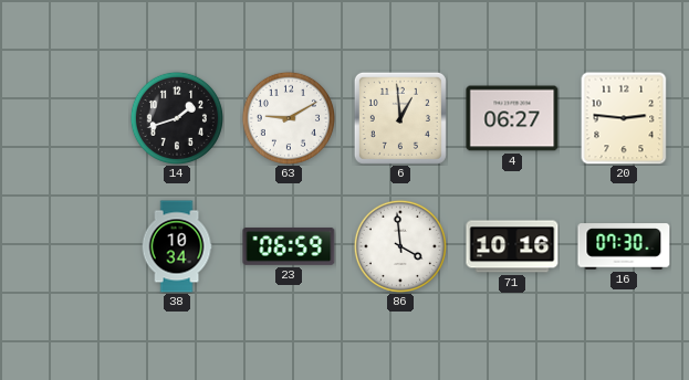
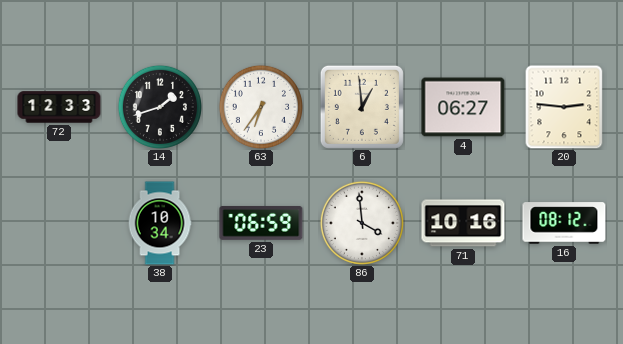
72: none -> 12:33
63: 9:10 -> 6:36
16: 07:30 -> 08:12
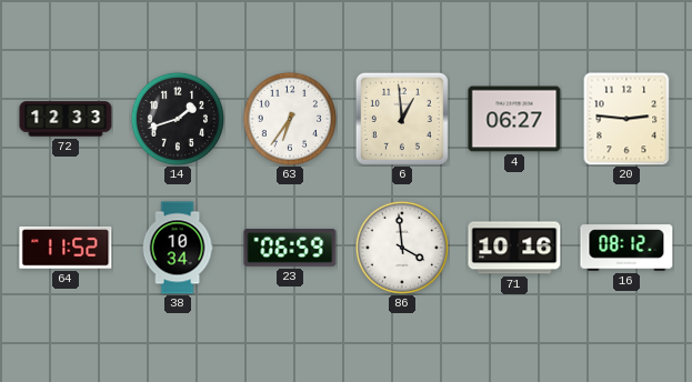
64: none -> 11:52
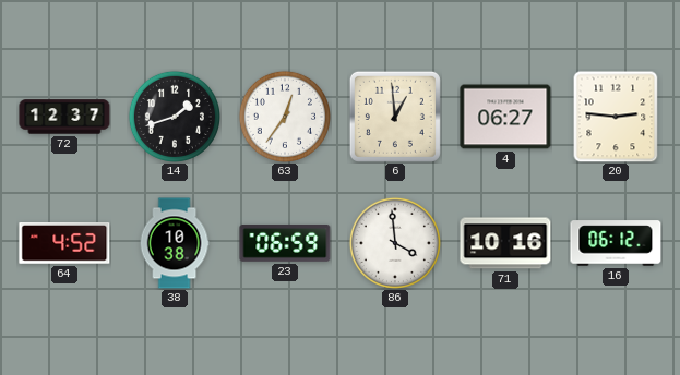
72: 12:33 -> 12:37
63: 6:36 -> 12:36
64: 11:52 -> 4:52
38: 10:34 -> 10:38
16: 08:12 -> 06:12
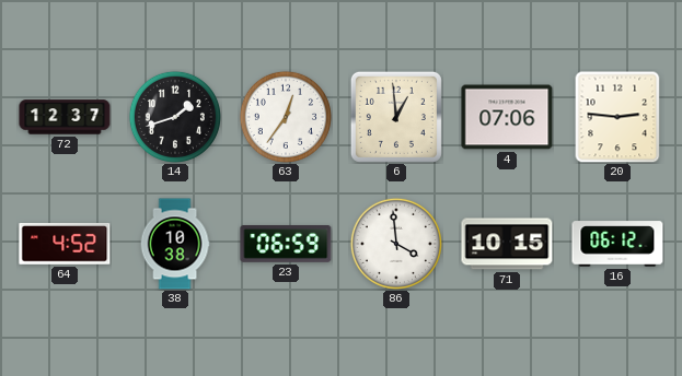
4: 06:27 -> 07:06
71: 10:16 -> 10:15
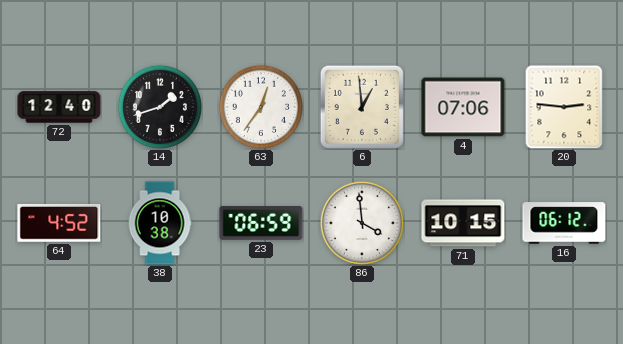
72: 12:37 -> 12:40
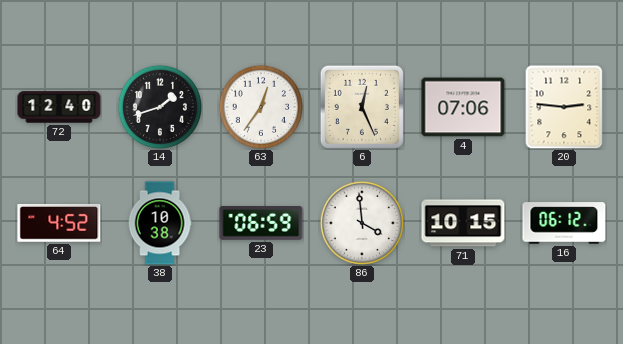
6: 12:59 -> 12:26
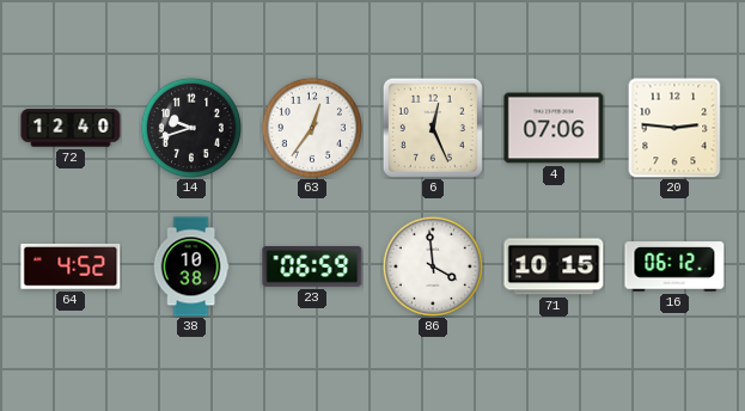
14: 1:42 -> 9:42
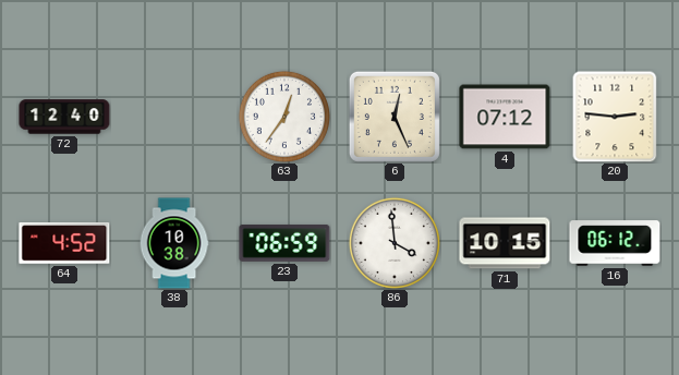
14: 9:42 -> none
4: 07:06 -> 07:12
